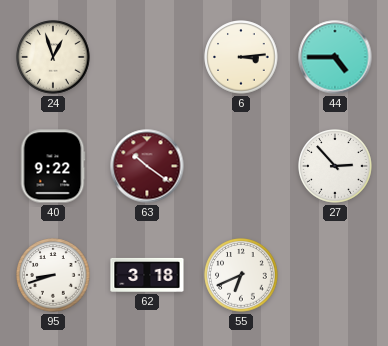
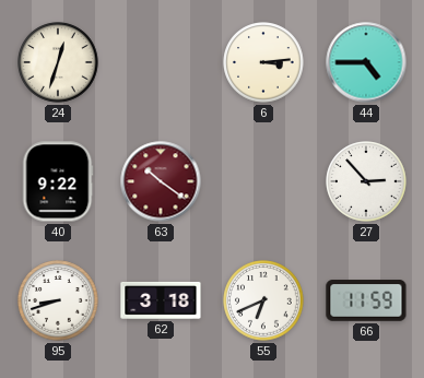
24: 12:57 -> 12:33
66: none -> 11:59
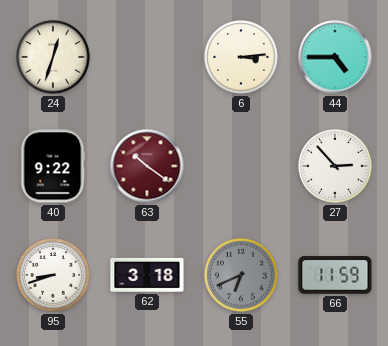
55 dial: white -> grey
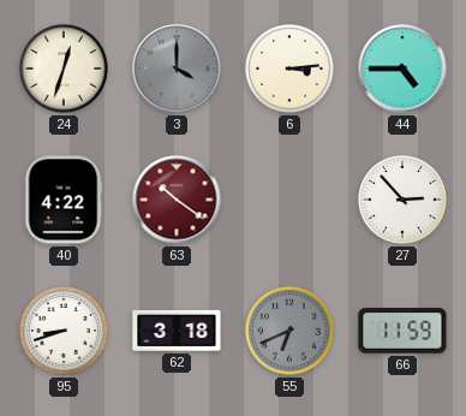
3: none -> 4:00
40: 9:22 -> 4:22
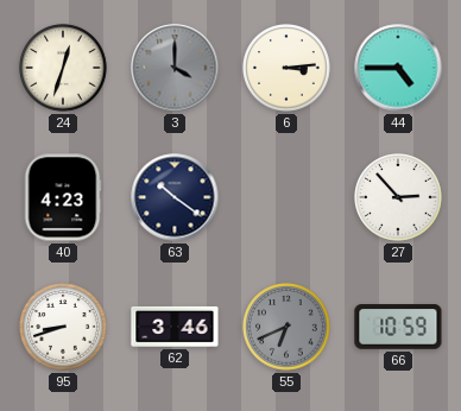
40: 4:22 -> 4:23
63 dial: burgundy -> navy
62: 3:18 -> 3:46
66: 11:59 -> 10:59
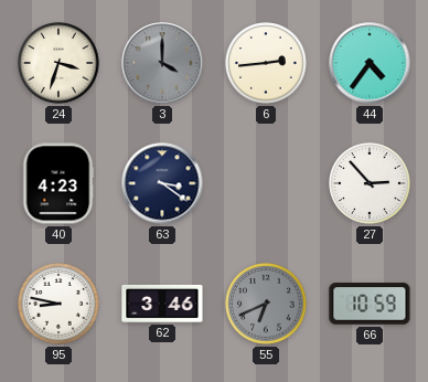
24: 12:33 -> 3:33
6: 3:14 -> 2:44
44: 4:45 -> 4:36
63: 10:21 -> 3:21
95: 8:42 -> 8:47
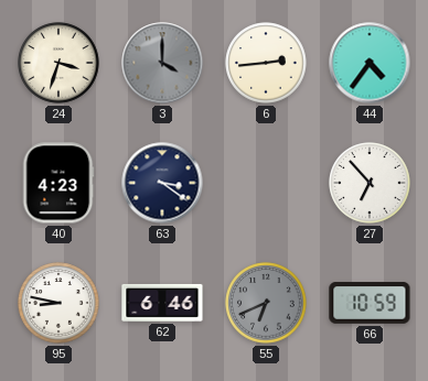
27: 2:53 -> 6:53
62: 3:46 -> 6:46
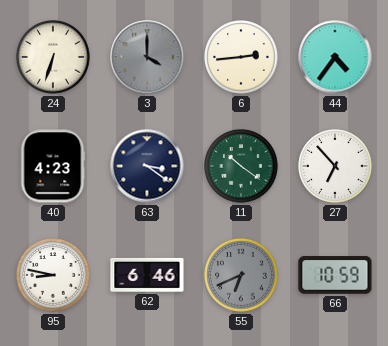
24: 3:33 -> 6:33
11: none -> 10:21
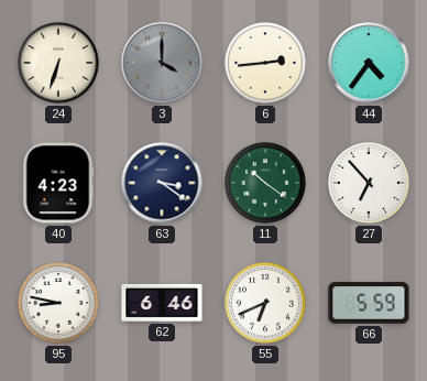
55 dial: grey -> white
66: 10:59 -> 5:59
